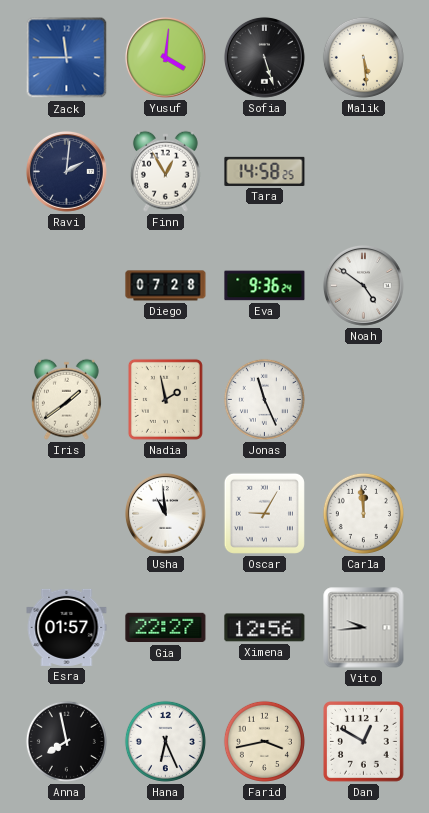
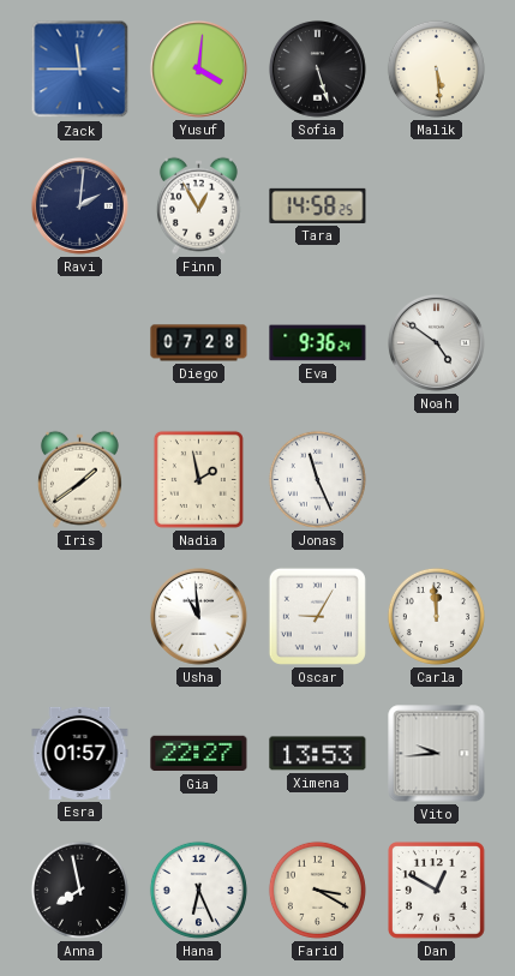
Ximena: 12:56 -> 13:53
Farid: 3:43 -> 3:20
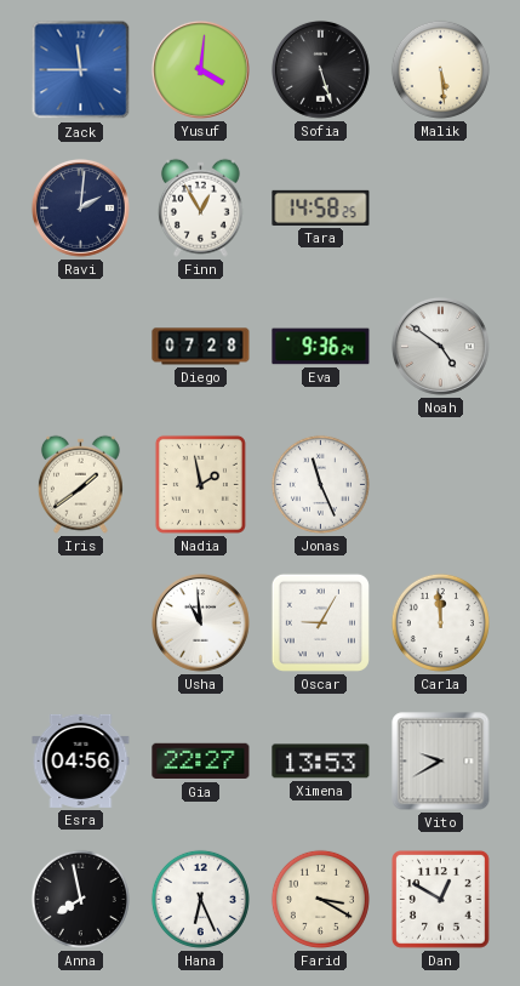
Esra: 01:57 -> 04:56
Vito: 9:44 -> 9:40
